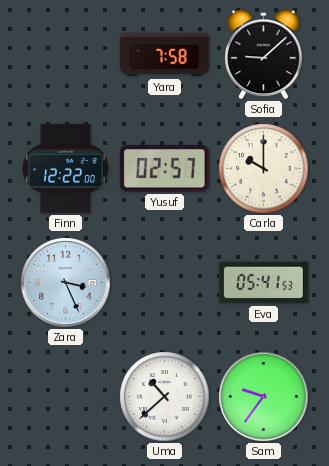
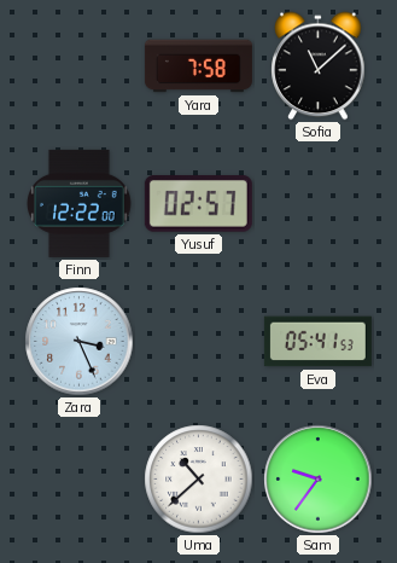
Sofia: 9:08 -> 11:08
Carla: 10:00 -> none
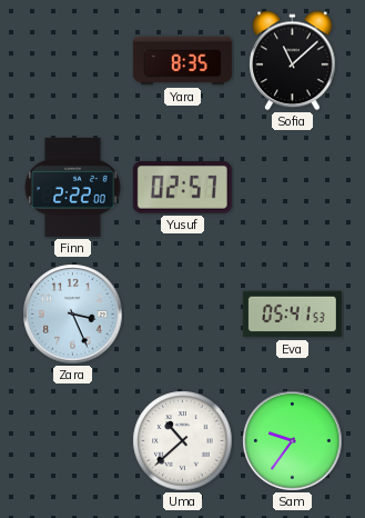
Yara: 7:58 -> 8:35
Finn: 12:22 -> 2:22
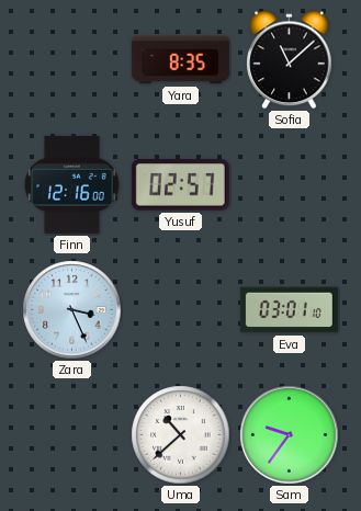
Finn: 2:22 -> 12:16
Eva: 05:41 -> 03:01
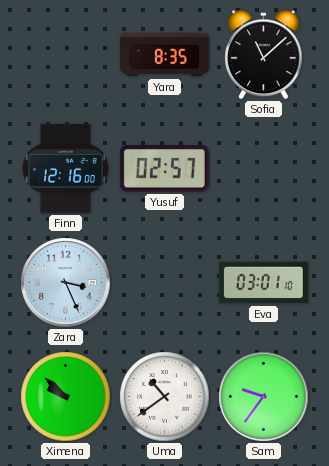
Ximena: none -> 9:52
Uma: 10:38 -> 10:39
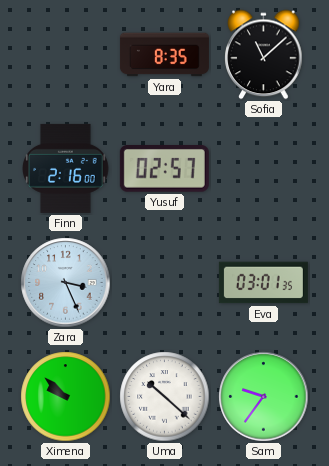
Finn: 12:16 -> 2:16
Eva: 03:01:10 -> 03:01:35
Uma: 10:39 -> 10:22
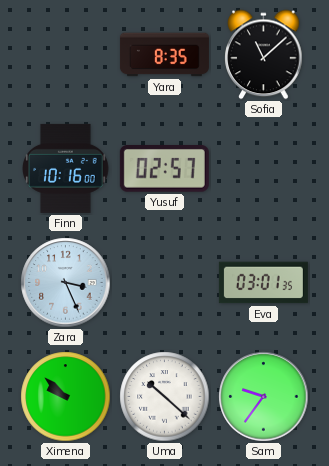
Finn: 2:16 -> 10:16
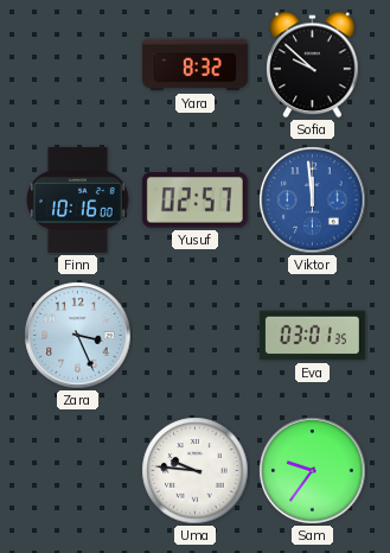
Yara: 8:35 -> 8:32
Sofia: 11:08 -> 9:52
Viktor: none -> 11:59
Ximena: 9:52 -> none
Uma: 10:22 -> 9:46
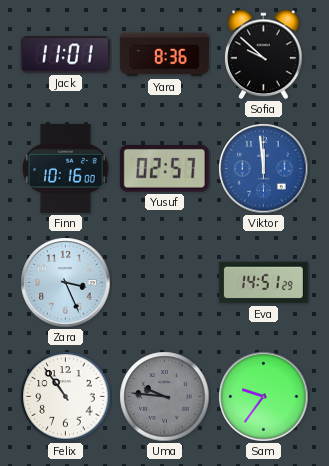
Jack: none -> 11:01
Yara: 8:32 -> 8:36
Eva: 03:01 -> 14:51
Felix: none -> 10:54
Uma dial: white -> grey
